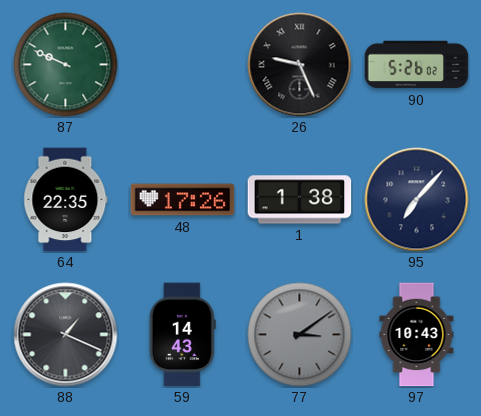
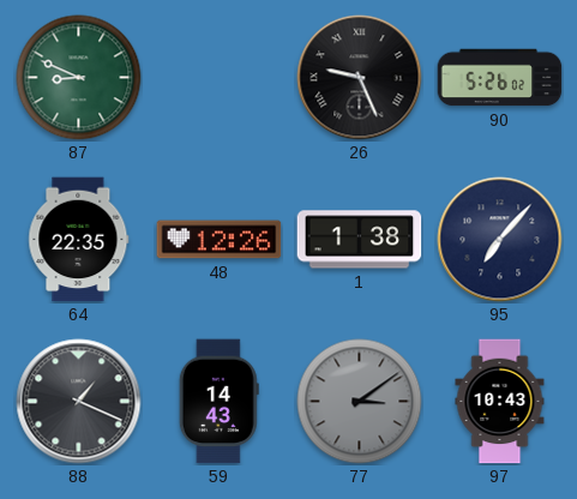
87: 9:49 -> 8:49
48: 17:26 -> 12:26
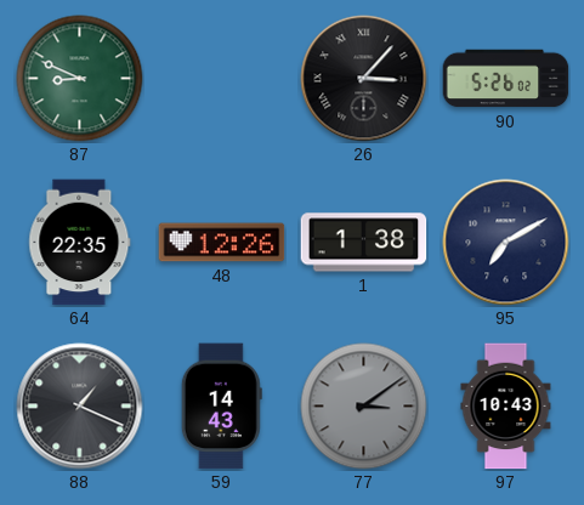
26: 9:26 -> 3:07
95: 7:07 -> 7:10
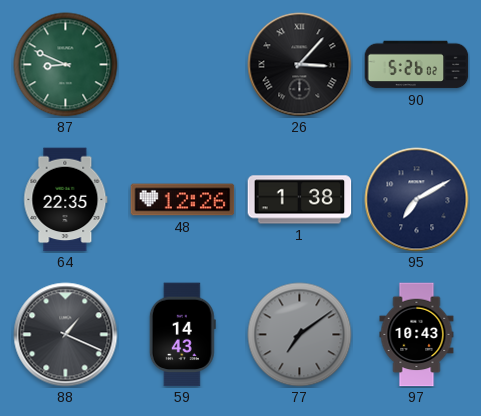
77: 3:09 -> 7:09
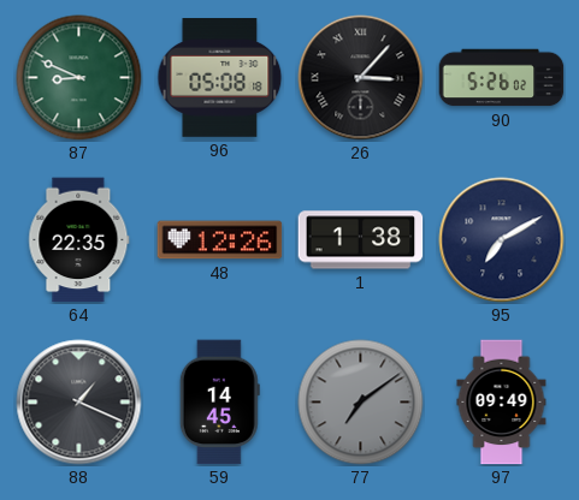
96: none -> 05:08
59: 14:43 -> 14:45
97: 10:43 -> 09:49
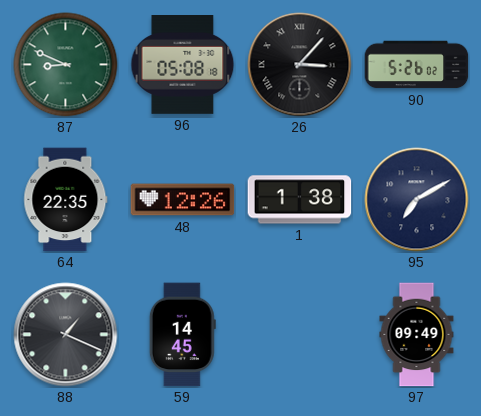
77: 7:09 -> none
